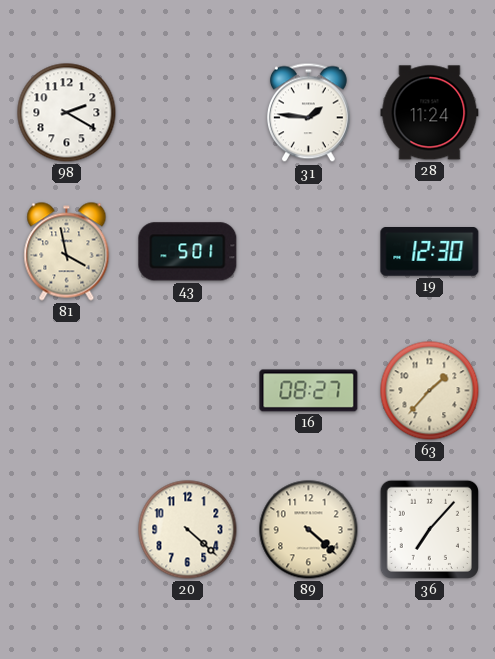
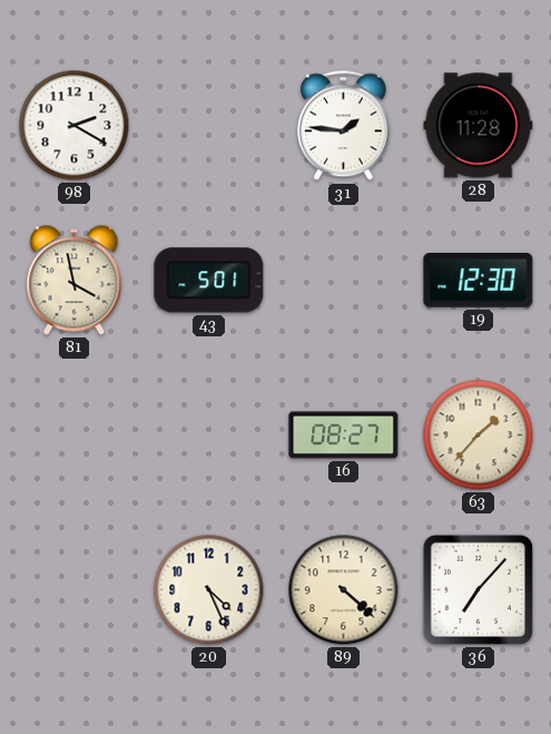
28: 11:24 -> 11:28
20: 4:22 -> 4:26
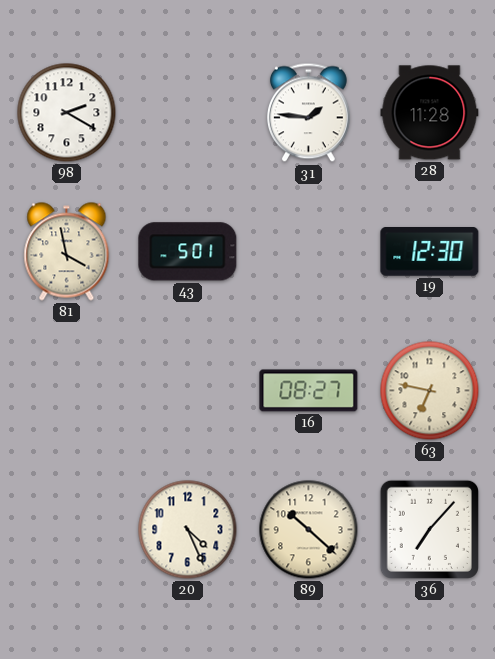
63: 1:37 -> 6:47
89: 4:22 -> 10:22
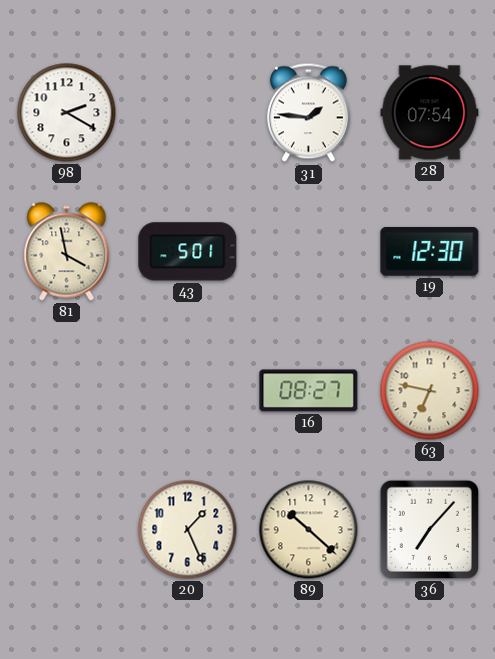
28: 11:28 -> 07:54
20: 4:26 -> 1:26
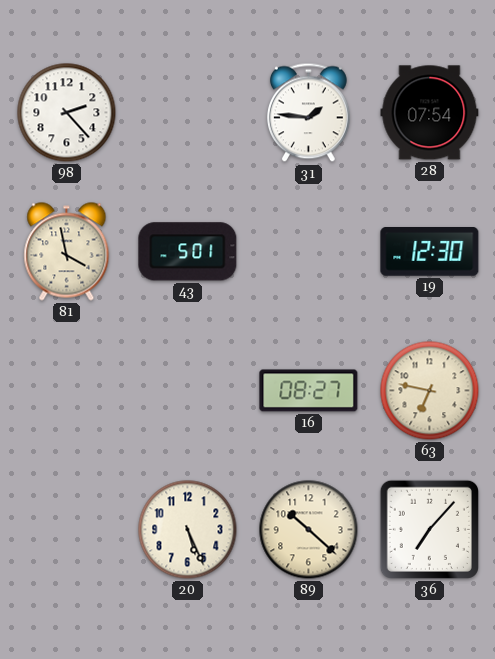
98: 2:20 -> 2:23
20: 1:26 -> 5:26
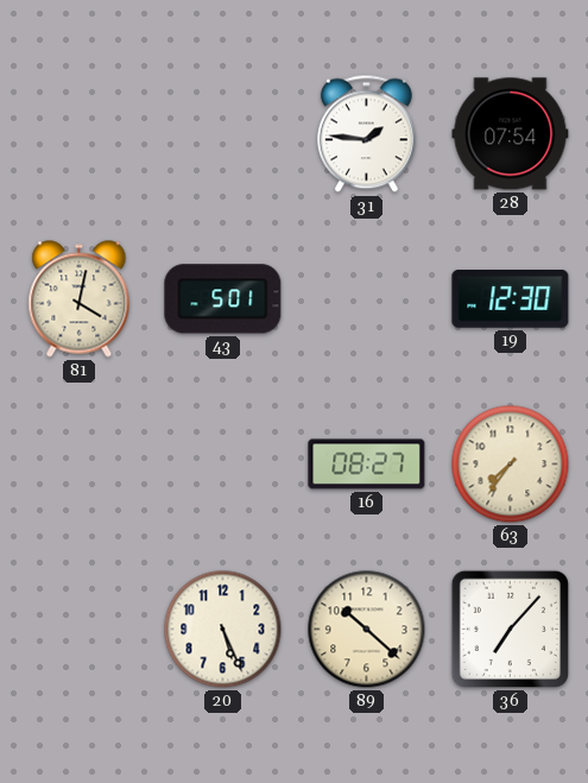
98: 2:23 -> none
81: 3:58 -> 4:02
63: 6:47 -> 7:36
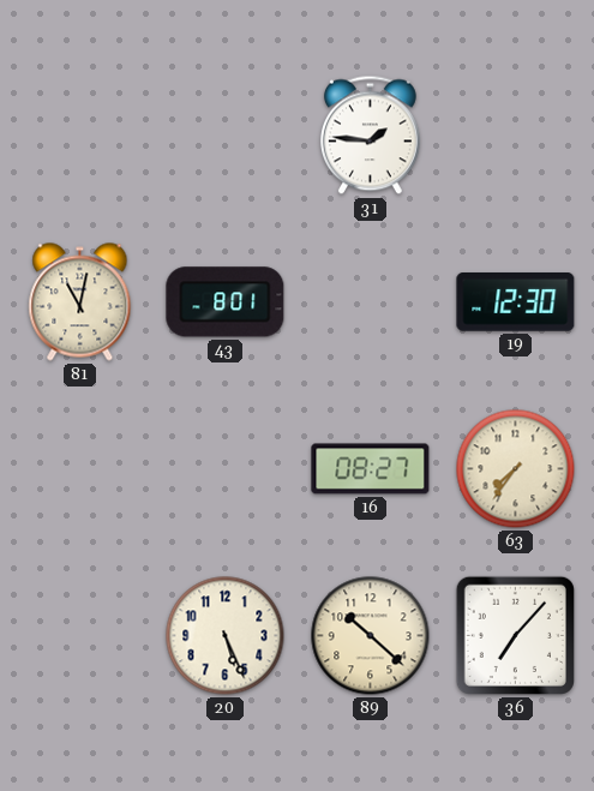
28: 07:54 -> none
81: 4:02 -> 11:02
43: 5:01 -> 8:01
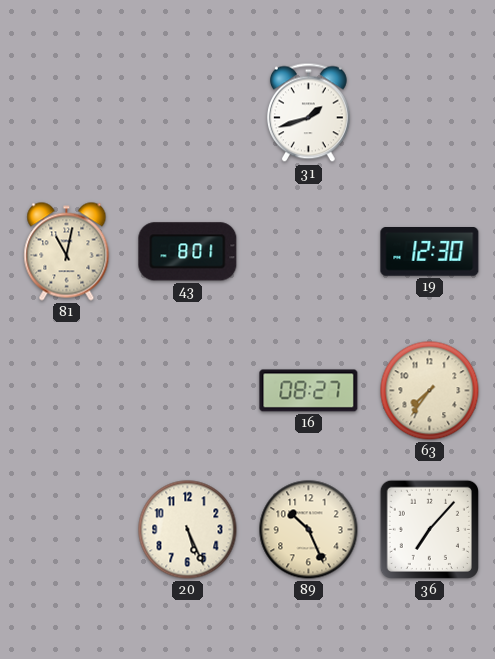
31: 1:46 -> 1:42
89: 10:22 -> 10:26
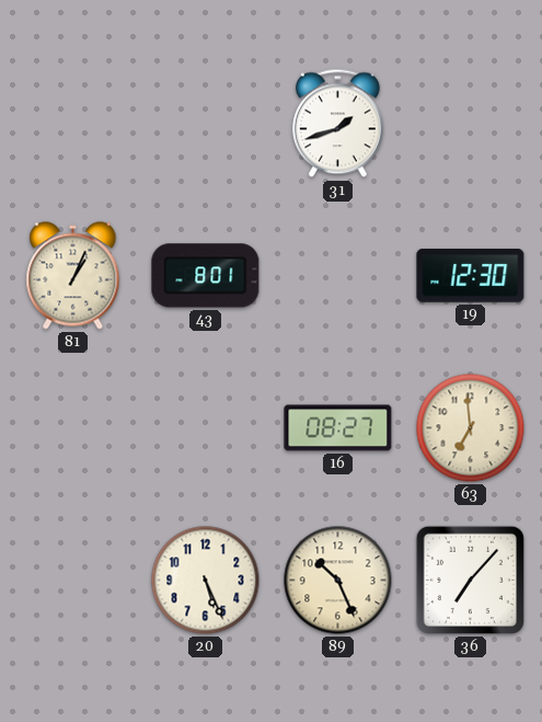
81: 11:02 -> 1:04
63: 7:36 -> 6:59
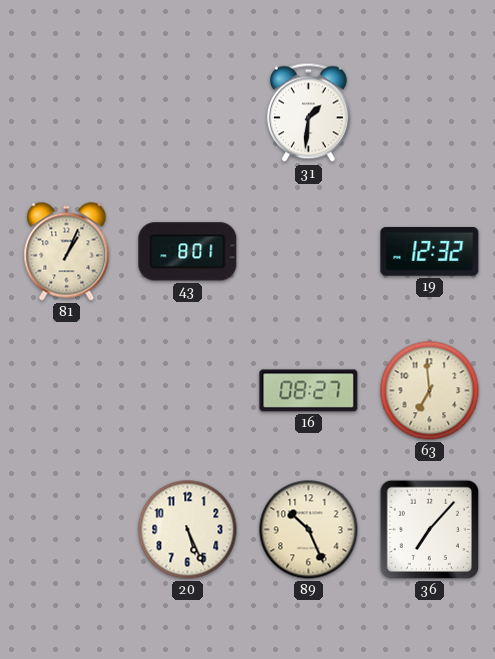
31: 1:42 -> 1:31
19: 12:30 -> 12:32
